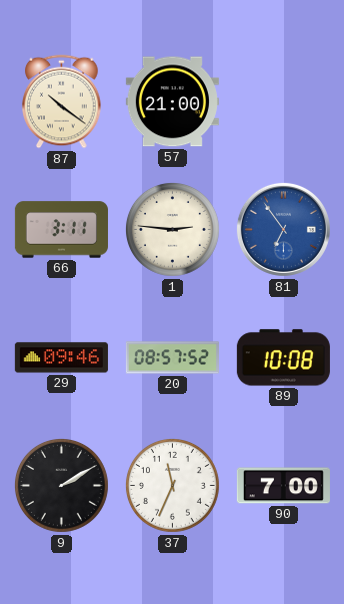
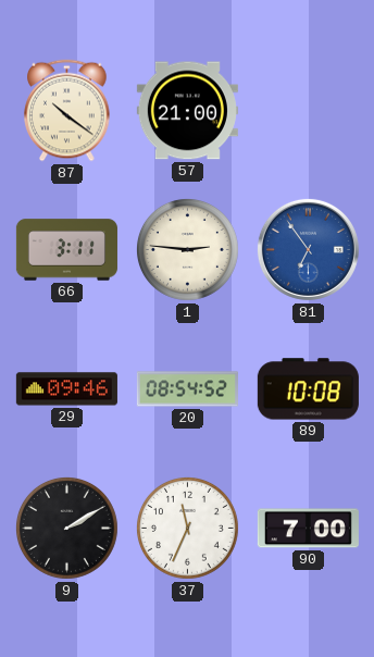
20: 08:57 -> 08:54
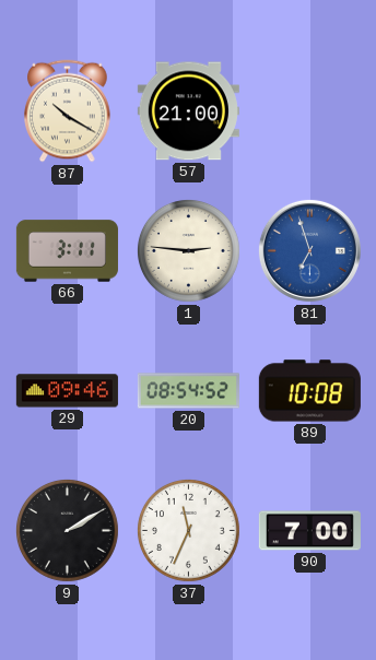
87: 10:21 -> 10:20
81: 6:54 -> 6:57
